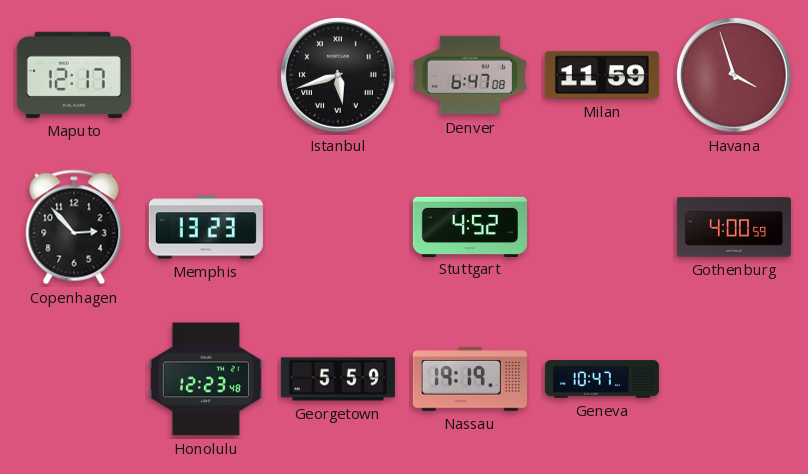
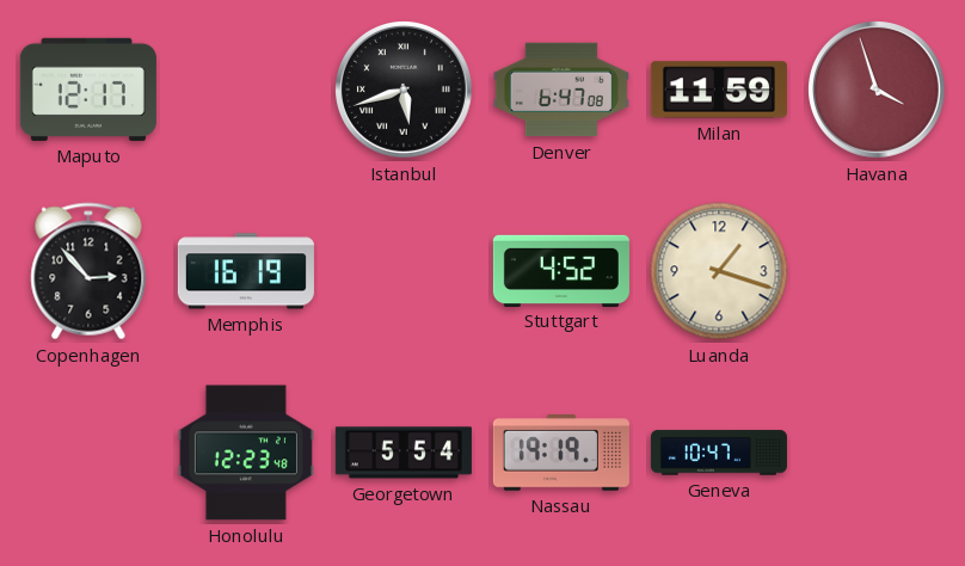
Memphis: 13:23 -> 16:19
Luanda: none -> 1:18
Gothenburg: 4:00 -> none
Georgetown: 5:59 -> 5:54
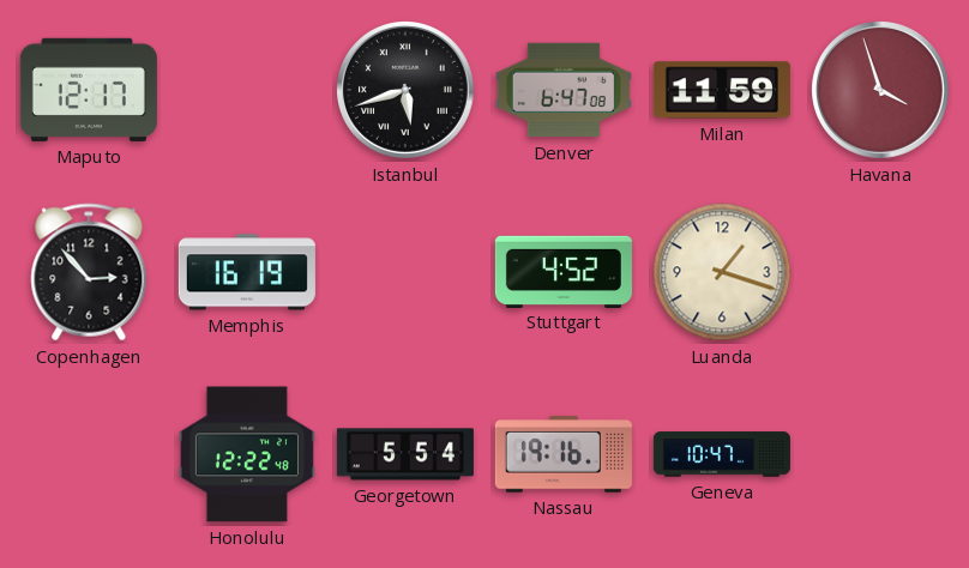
Honolulu: 12:23 -> 12:22
Nassau: 19:19 -> 19:16
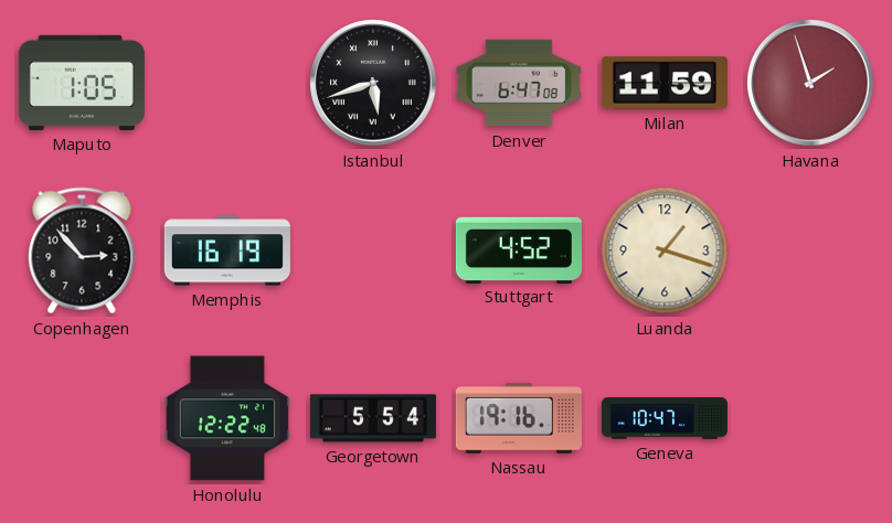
Maputo: 12:17 -> 1:05
Havana: 3:57 -> 1:57
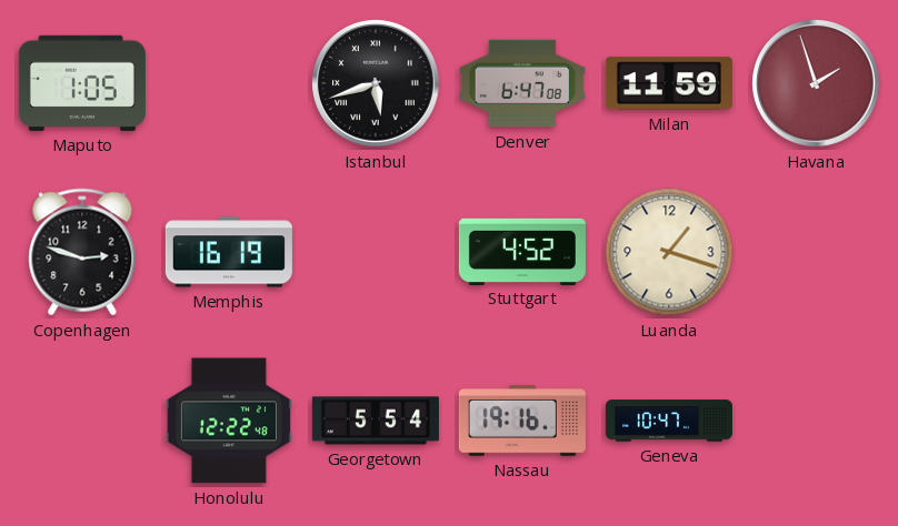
Copenhagen: 2:53 -> 2:48
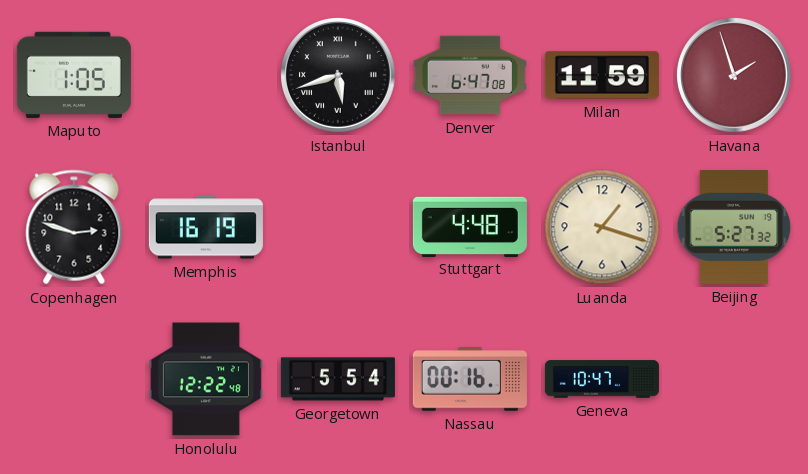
Stuttgart: 4:52 -> 4:48
Beijing: none -> 5:27
Nassau: 19:16 -> 00:16
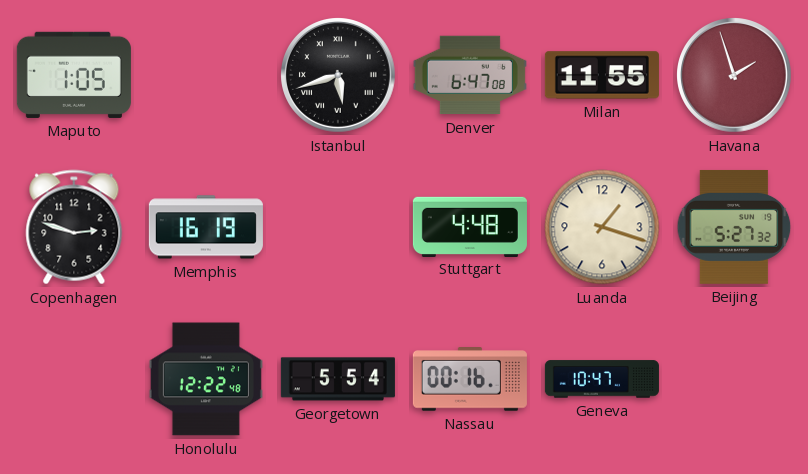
Milan: 11:59 -> 11:55
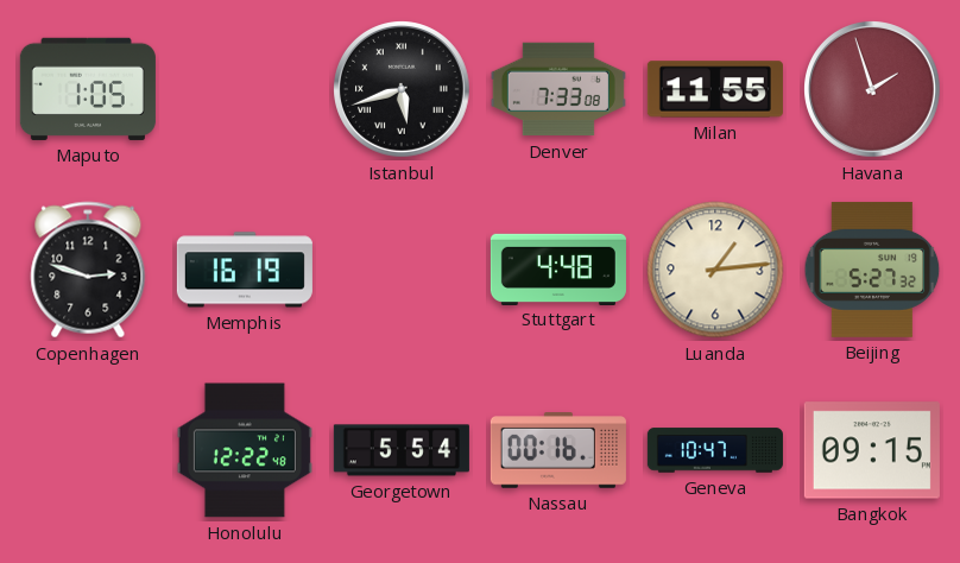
Denver: 6:47 -> 7:33
Luanda: 1:18 -> 1:14
Bangkok: none -> 09:15
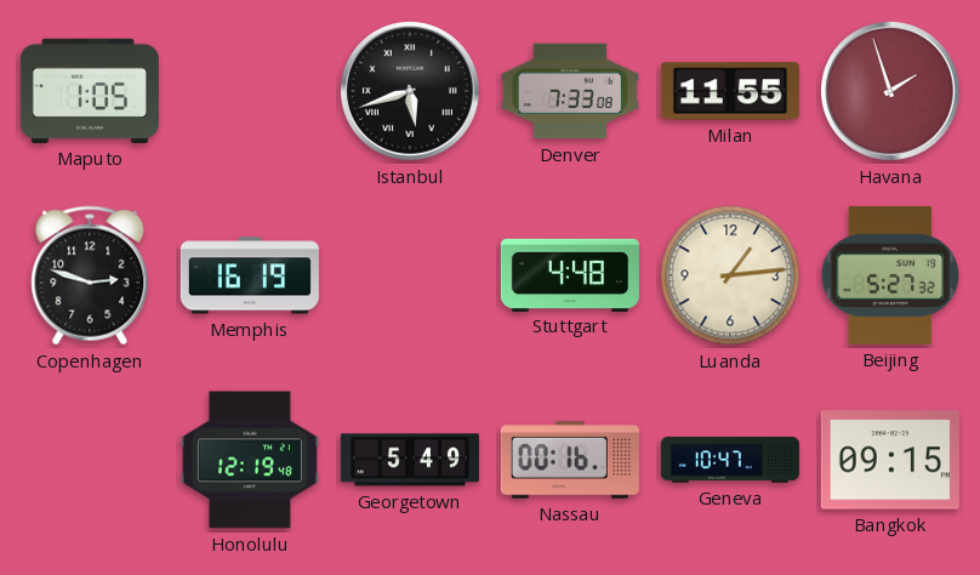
Honolulu: 12:22 -> 12:19
Georgetown: 5:54 -> 5:49
